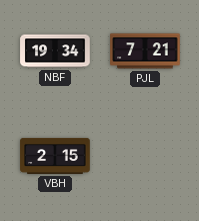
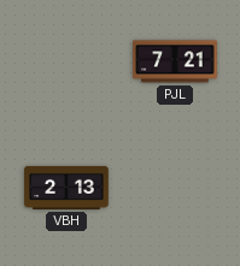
NBF: 19:34 -> none
VBH: 2:15 -> 2:13
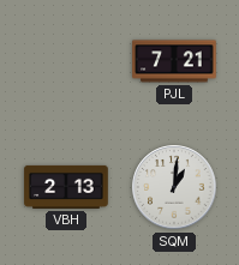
SQM: none -> 1:01
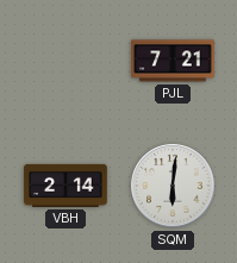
VBH: 2:13 -> 2:14
SQM: 1:01 -> 6:01
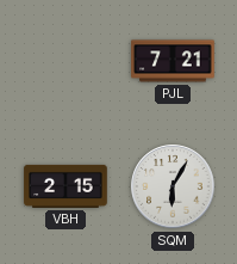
VBH: 2:14 -> 2:15
SQM: 6:01 -> 6:05
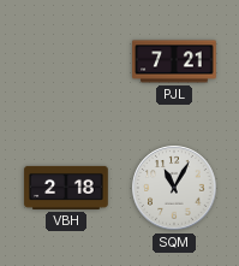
VBH: 2:15 -> 2:18
SQM: 6:05 -> 11:05
